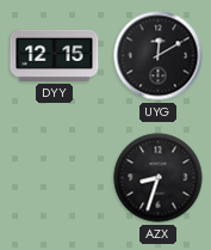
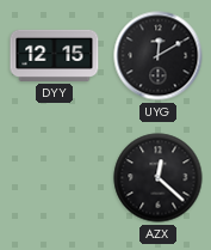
AZX: 8:33 -> 12:22
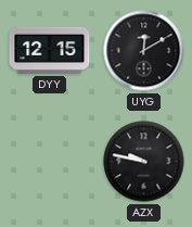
AZX: 12:22 -> 9:47
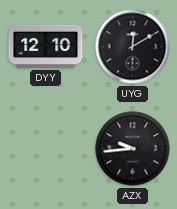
DYY: 12:15 -> 12:10
AZX: 9:47 -> 9:44
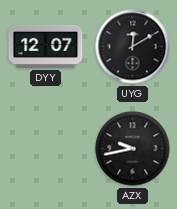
DYY: 12:10 -> 12:07
AZX: 9:44 -> 9:43
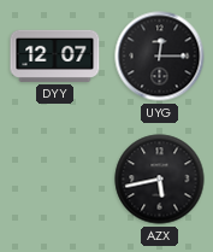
UYG: 12:10 -> 12:15
AZX: 9:43 -> 5:43
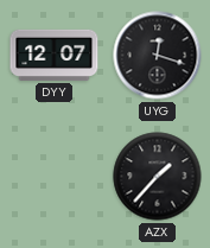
UYG: 12:15 -> 12:18
AZX: 5:43 -> 1:37
